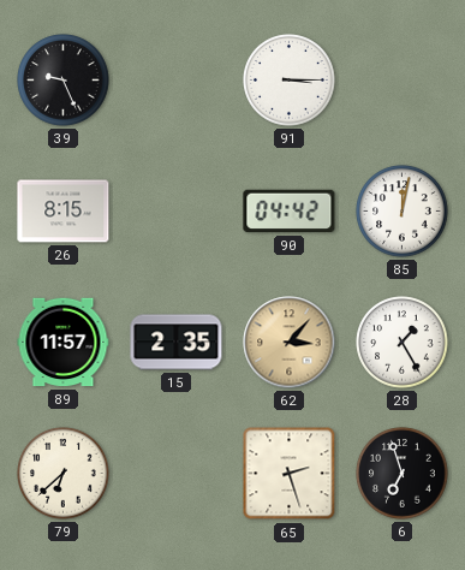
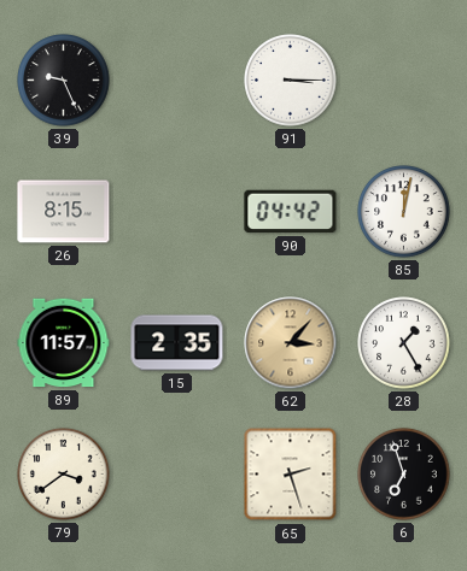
79: 6:38 -> 3:39
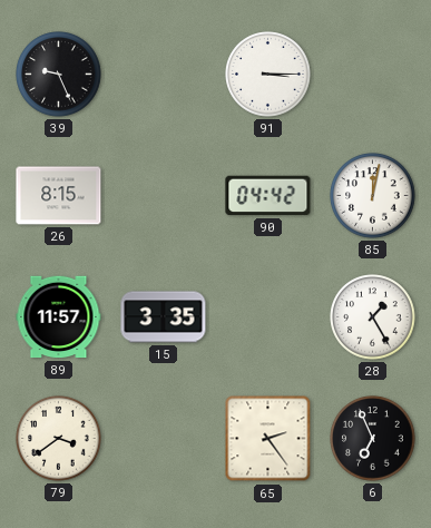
15: 2:35 -> 3:35
62: 3:07 -> none
65: 2:27 -> 2:24
6: 6:57 -> 6:56
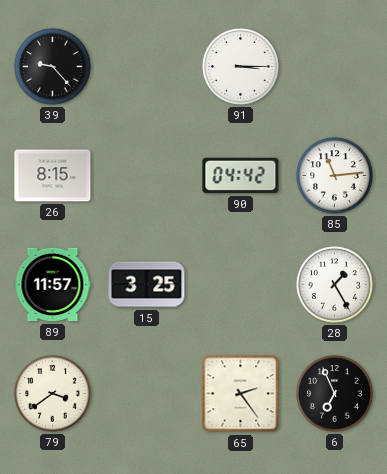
39: 9:26 -> 9:23
85: 12:02 -> 11:14
15: 3:35 -> 3:25
